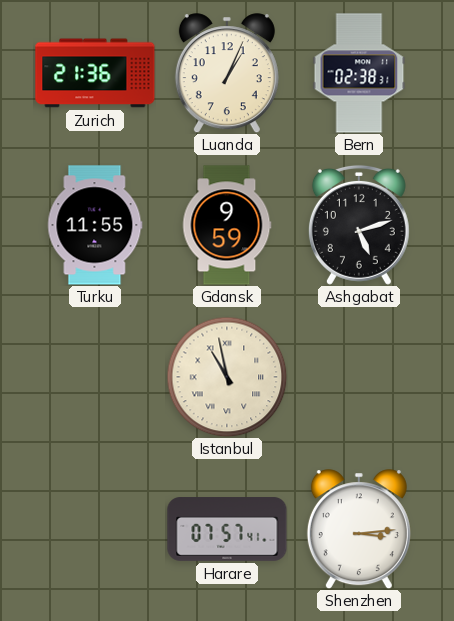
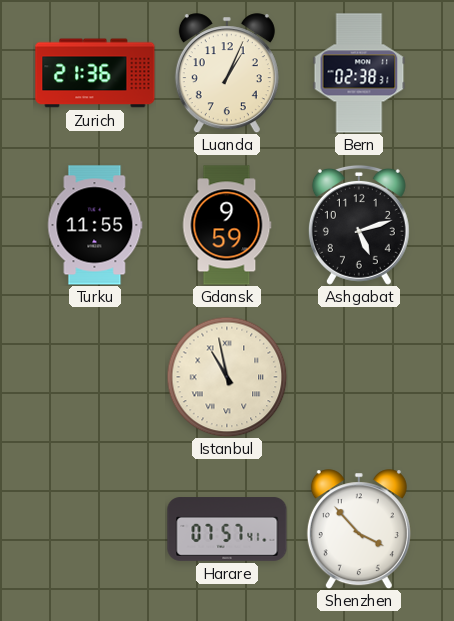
Shenzhen: 3:14 -> 3:53
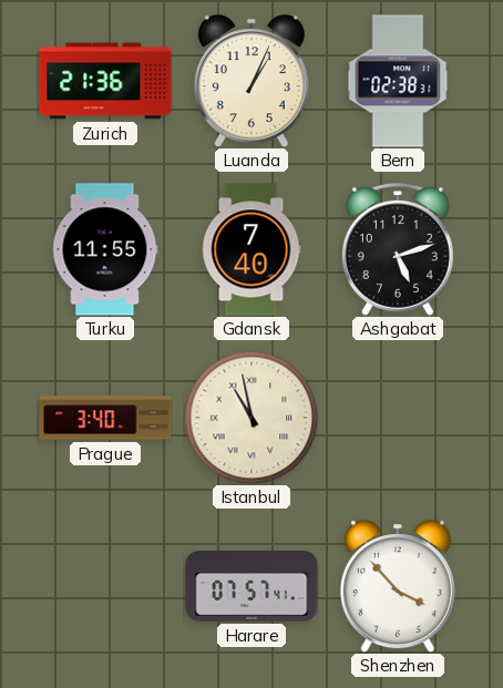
Gdansk: 9:59 -> 7:40
Prague: none -> 3:40
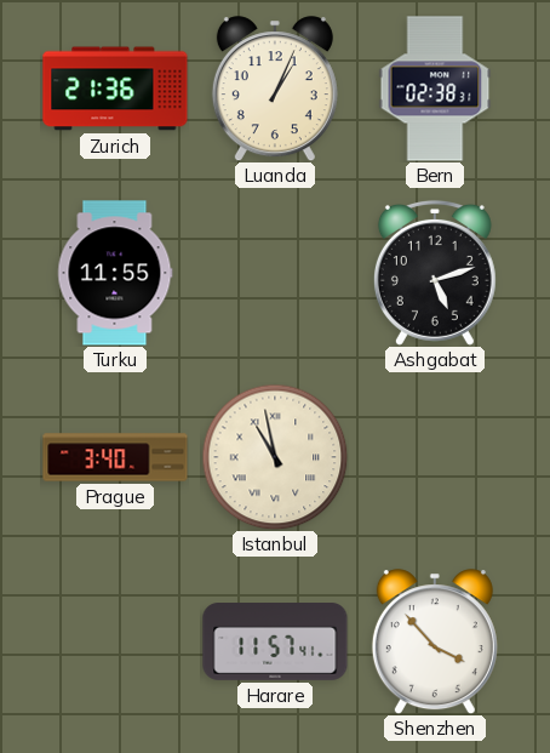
Gdansk: 7:40 -> none
Harare: 07:57 -> 11:57
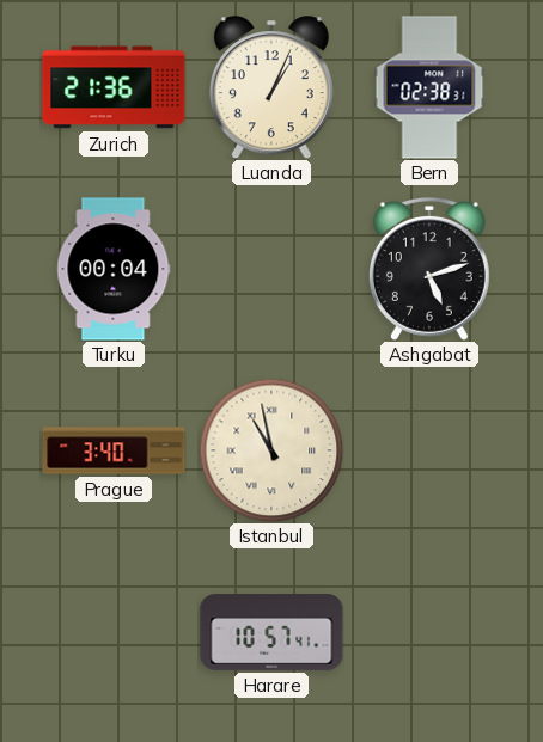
Turku: 11:55 -> 00:04
Harare: 11:57 -> 10:57
Shenzhen: 3:53 -> none
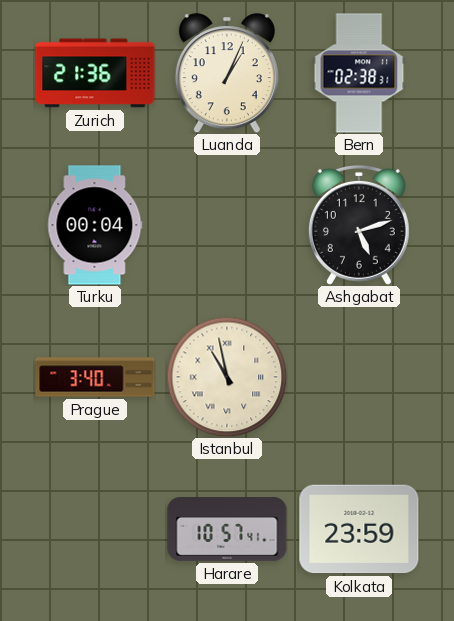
Kolkata: none -> 23:59
